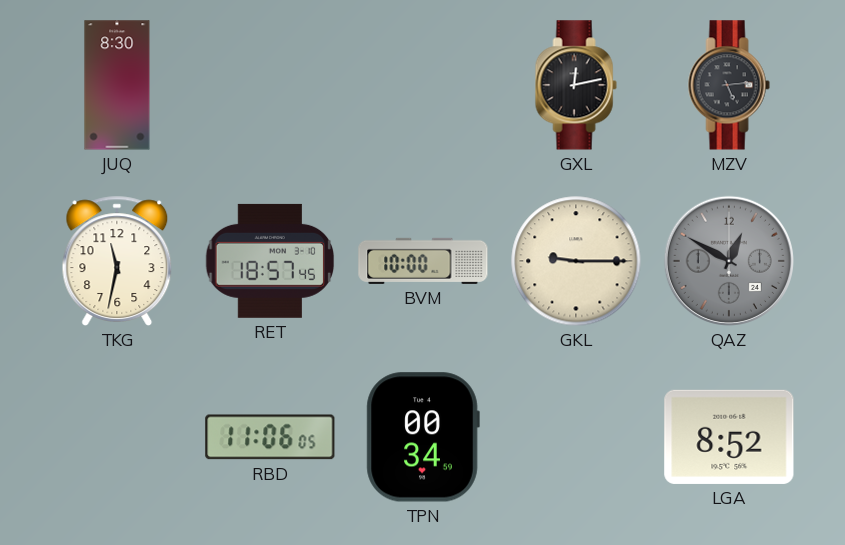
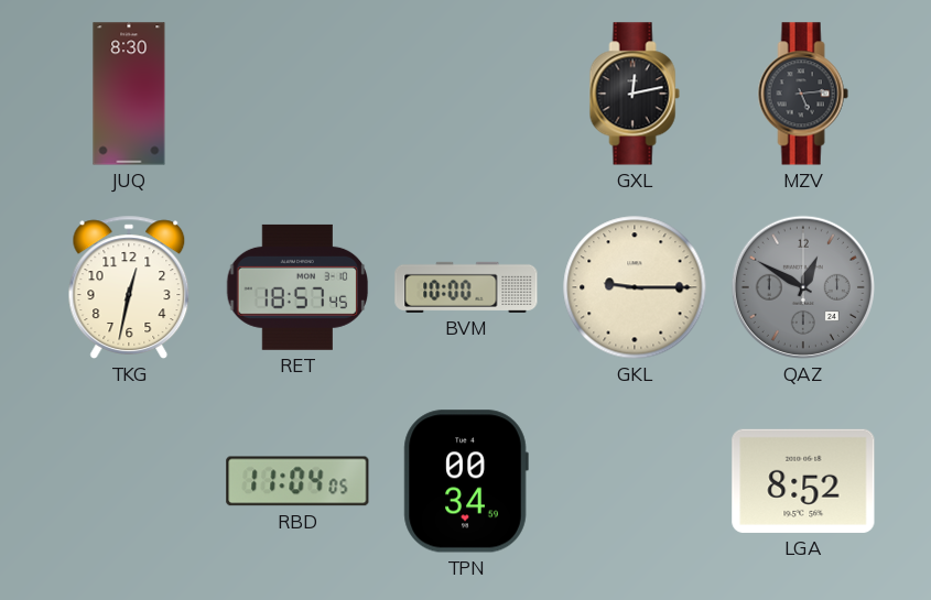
TKG: 11:32 -> 12:32
RBD: 11:06 -> 11:04
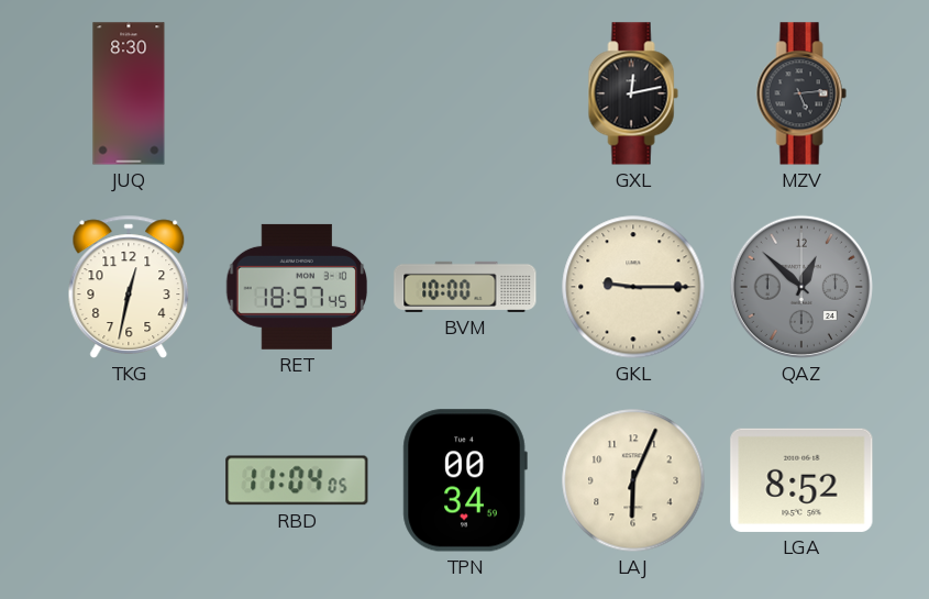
QAZ: 12:50 -> 12:52
LAJ: none -> 6:04
